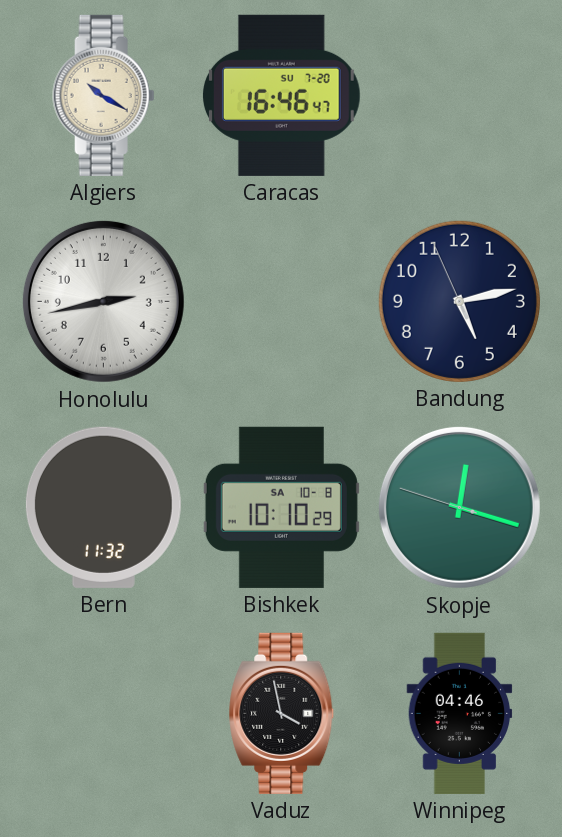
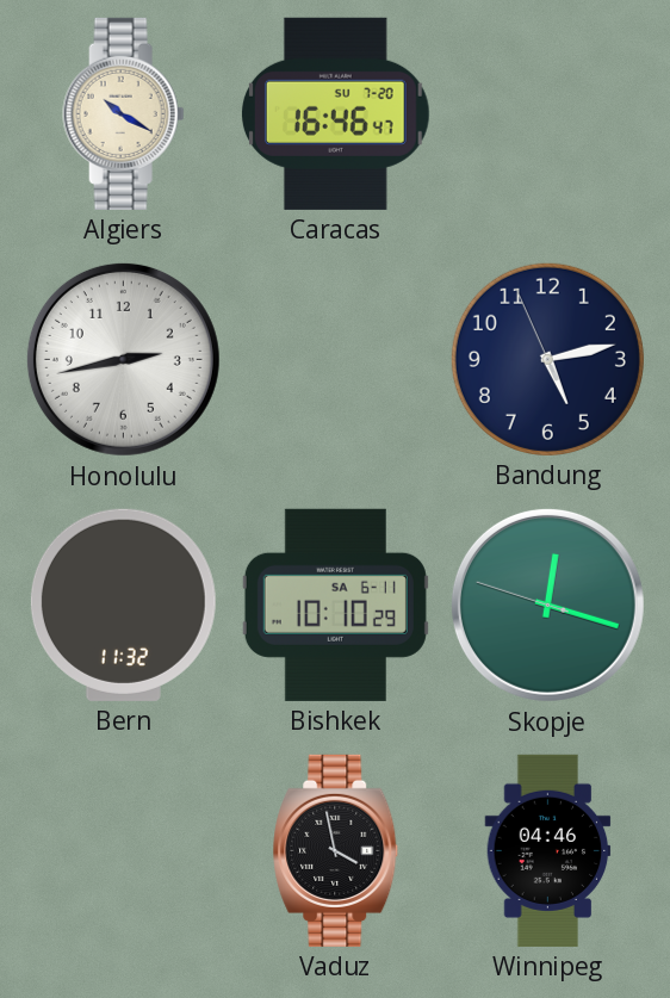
Bishkek date: SA 10-8 -> SA 6-11
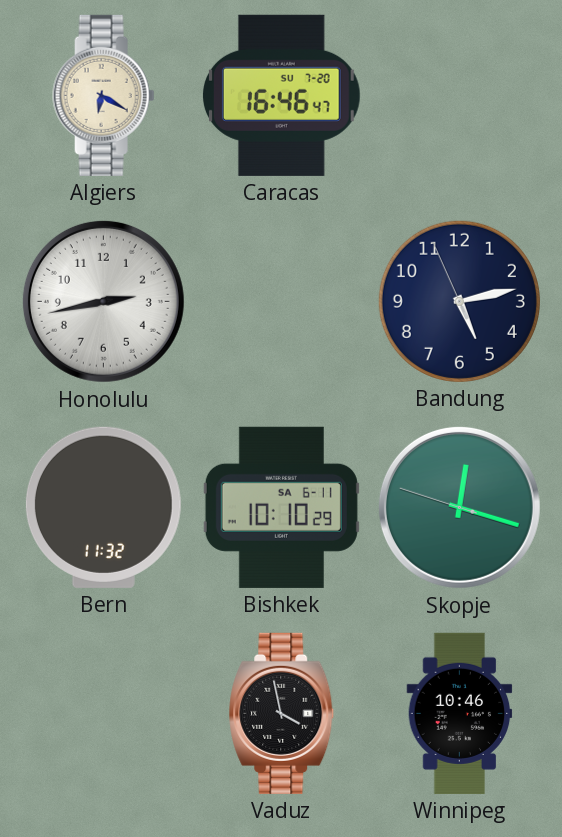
Algiers: 10:20 -> 6:20
Winnipeg: 04:46 -> 10:46
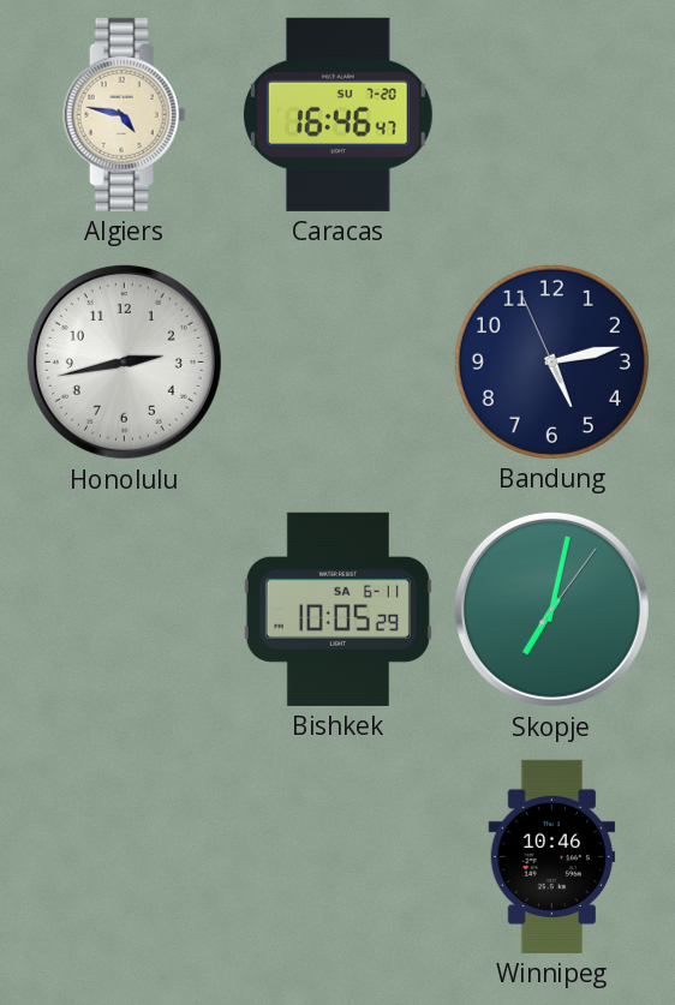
Algiers: 6:20 -> 4:47
Bern: 11:32 -> none
Bishkek: 10:10 -> 10:05
Skopje: 12:17 -> 7:02
Vaduz: 3:58 -> none
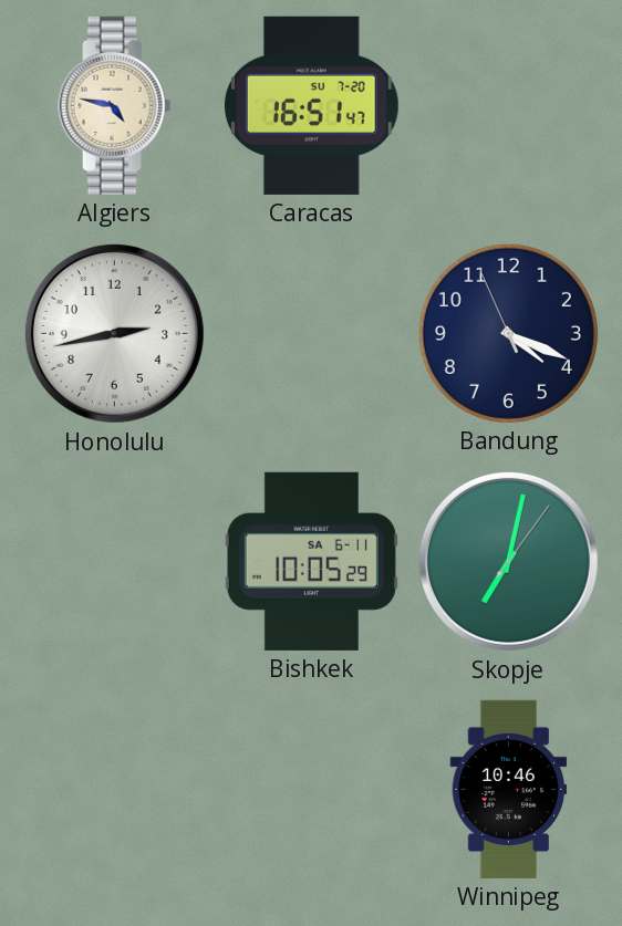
Caracas: 16:46 -> 16:51
Bandung: 5:12 -> 4:18
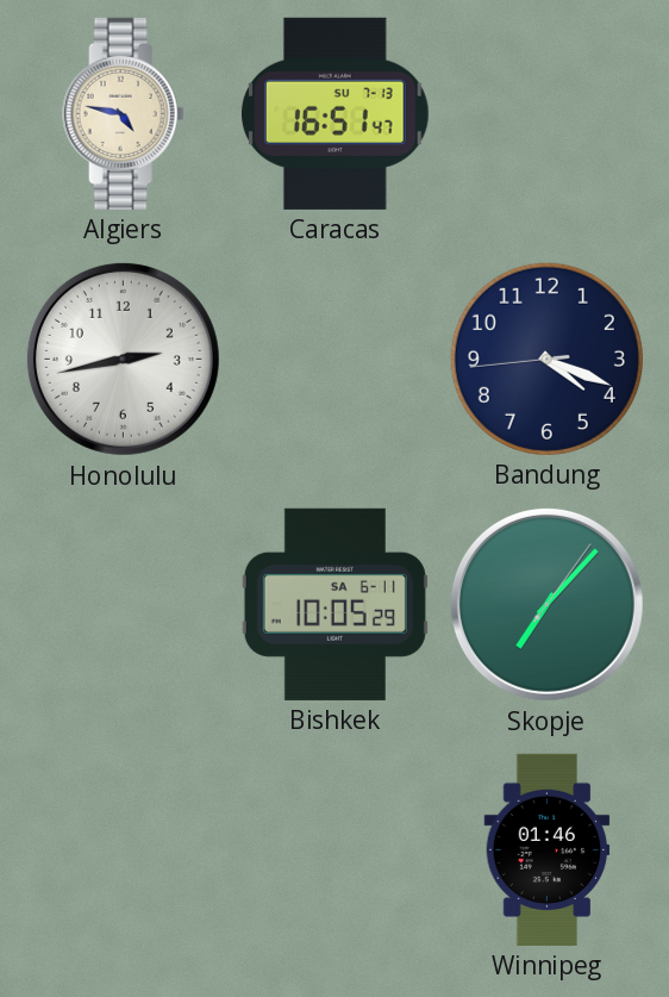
Caracas date: SU 7-20 -> SU 7-13
Bandung: 4:18:56 -> 4:18:44
Skopje: 7:02 -> 7:07
Winnipeg: 10:46 -> 01:46
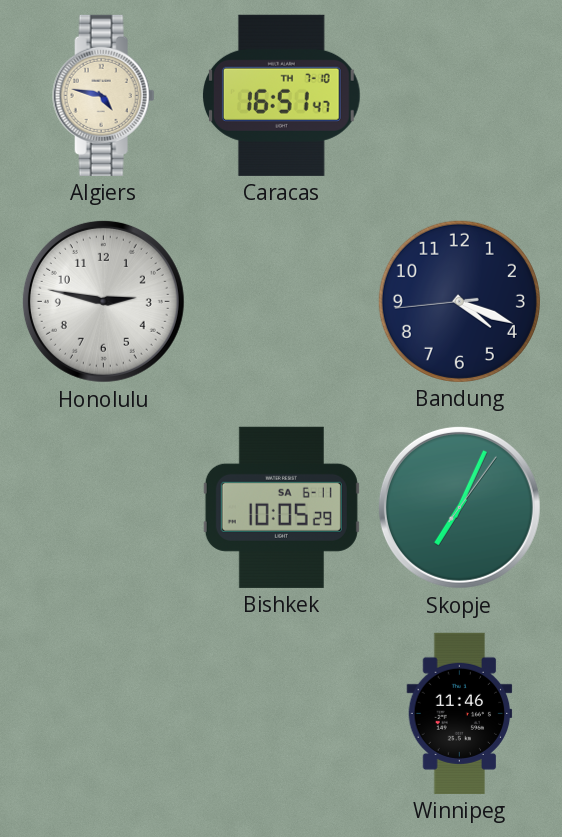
Caracas date: SU 7-13 -> TH 7-10
Honolulu: 2:43 -> 2:47
Skopje: 7:07 -> 7:04
Winnipeg: 01:46 -> 11:46
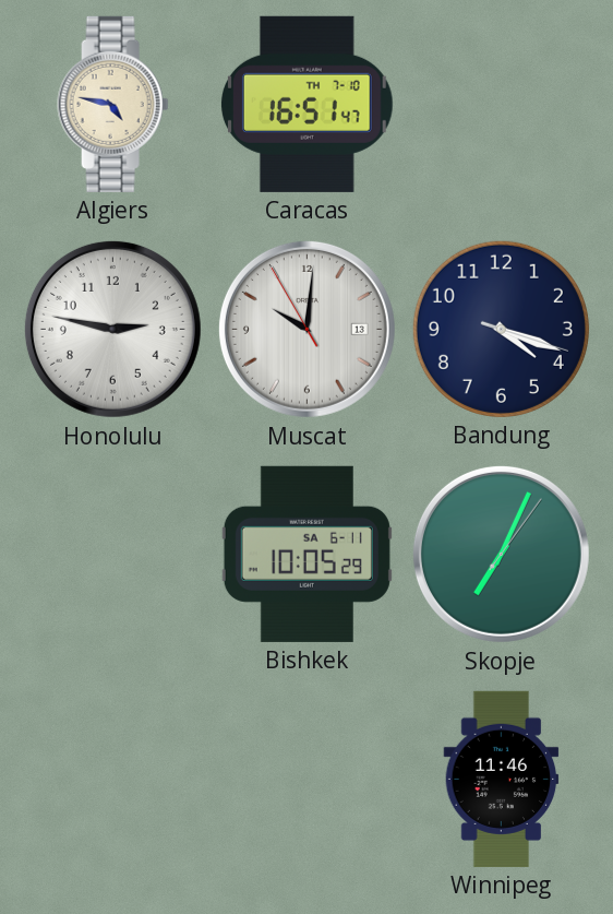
Muscat: none -> 10:00
Bandung: 4:18:44 -> 4:18:18
